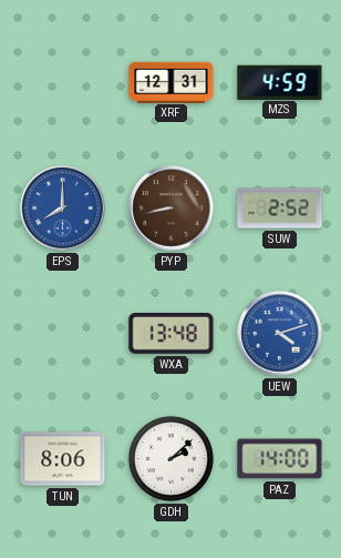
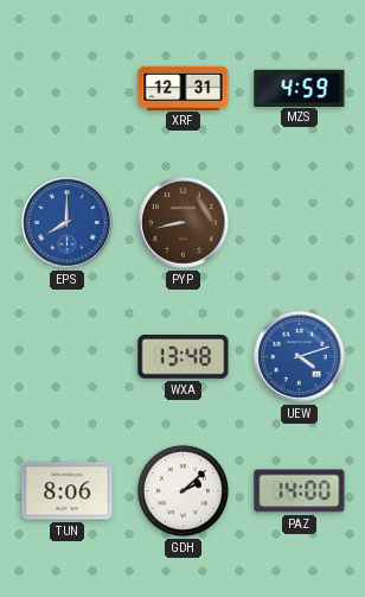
SUW: 2:52 -> none
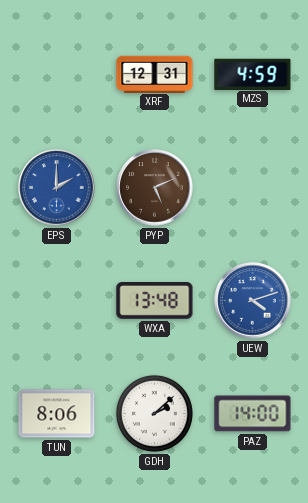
EPS: 8:00 -> 2:00
PYP: 8:43 -> 5:11
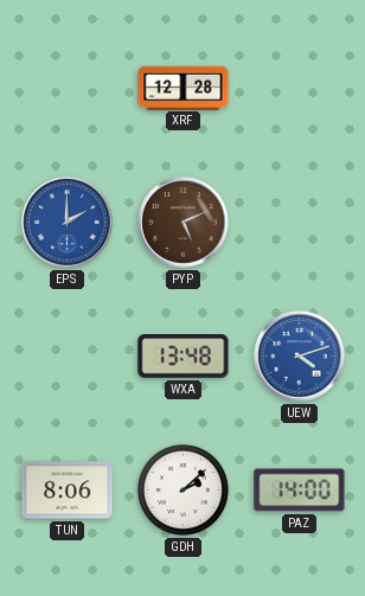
XRF: 12:31 -> 12:28
MZS: 4:59 -> none
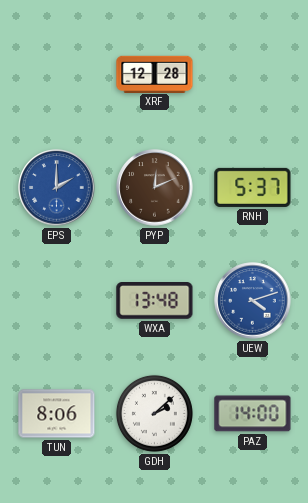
PYP: 5:11 -> 12:11
RNH: none -> 5:37
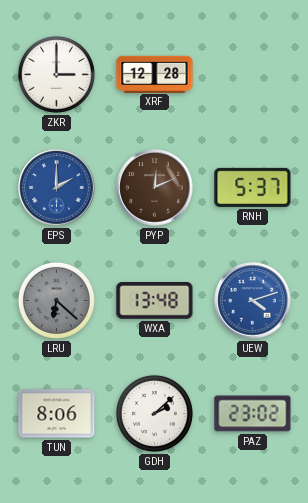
ZKR: none -> 3:00
LRU: none -> 6:22
PAZ: 14:00 -> 23:02
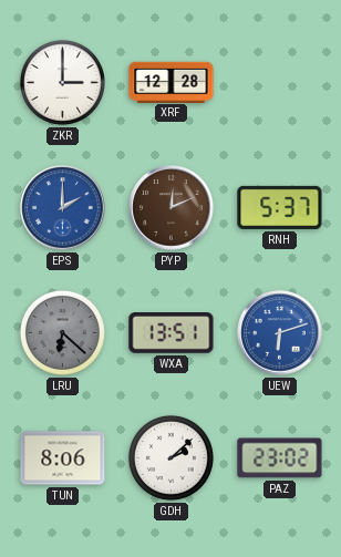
WXA: 13:48 -> 13:51
UEW: 4:12 -> 6:12
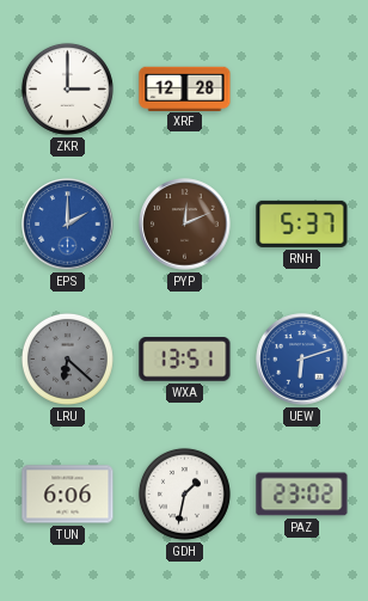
TUN: 8:06 -> 6:06
GDH: 2:08 -> 1:32
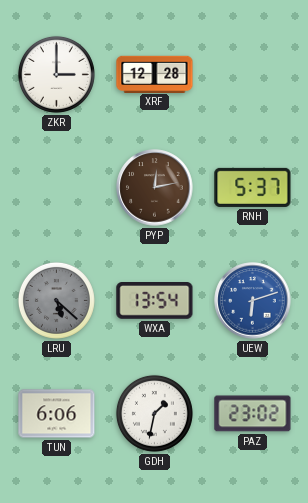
EPS: 2:00 -> none
PYP: 12:11 -> 12:13
LRU: 6:22 -> 5:22
WXA: 13:51 -> 13:54
